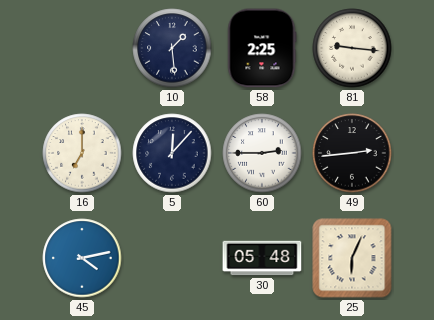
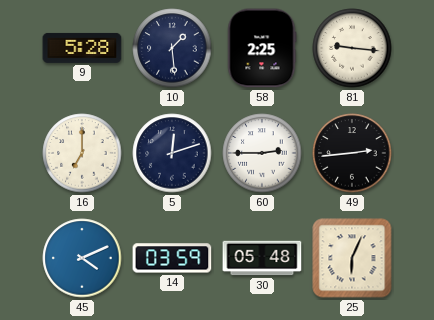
9: none -> 5:28
5: 12:07 -> 12:12
45: 4:13 -> 4:11
14: none -> 03:59
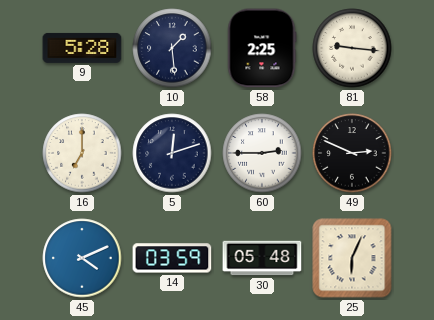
49: 2:44 -> 2:49
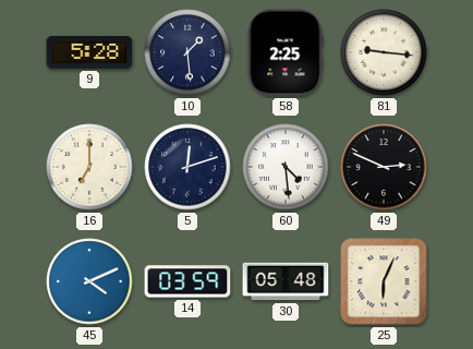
60: 2:45 -> 4:29
